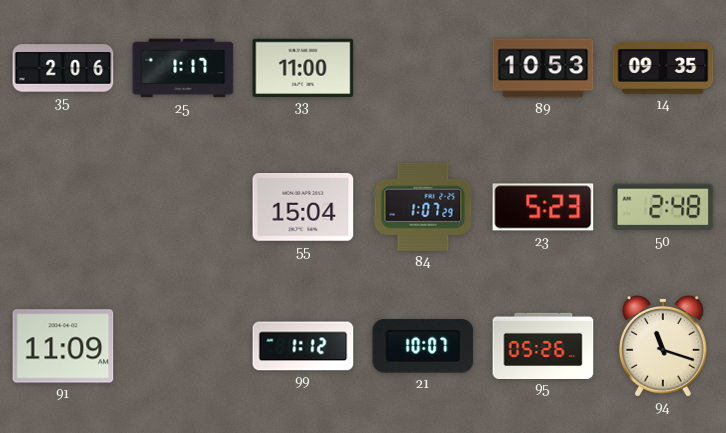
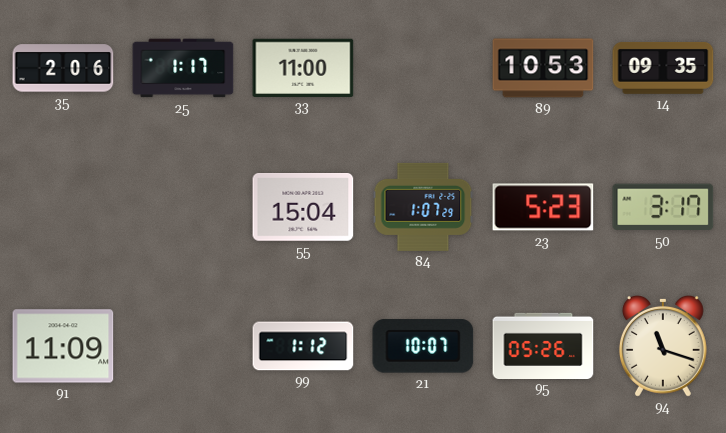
50: 2:48 -> 3:17
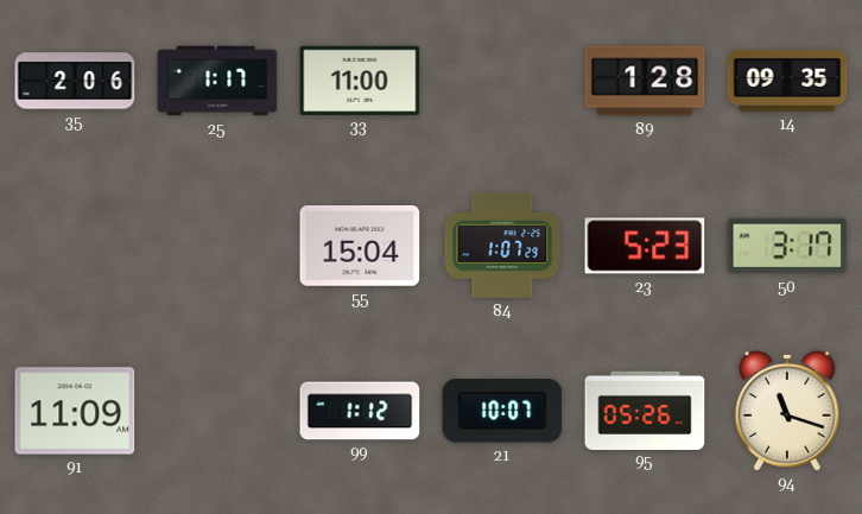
89: 10:53 -> 1:28
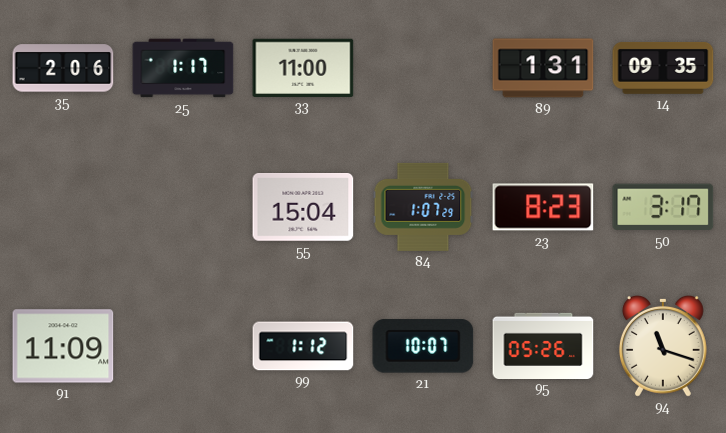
89: 1:28 -> 1:31
23: 5:23 -> 8:23
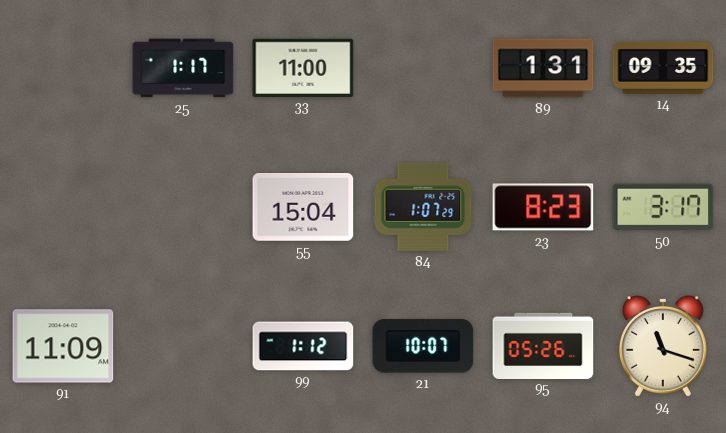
35: 2:06 -> none
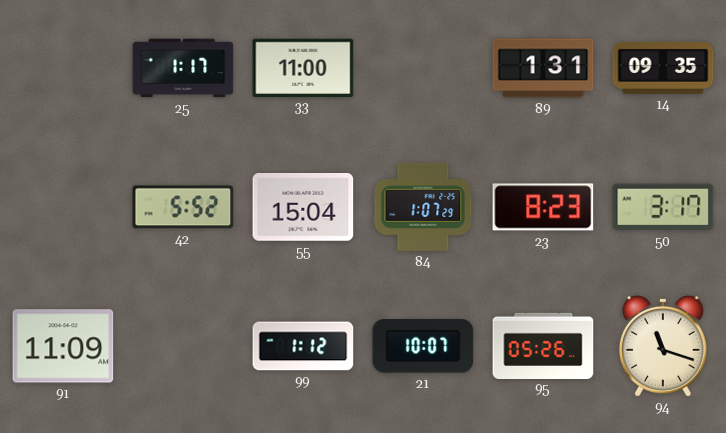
42: none -> 5:52
